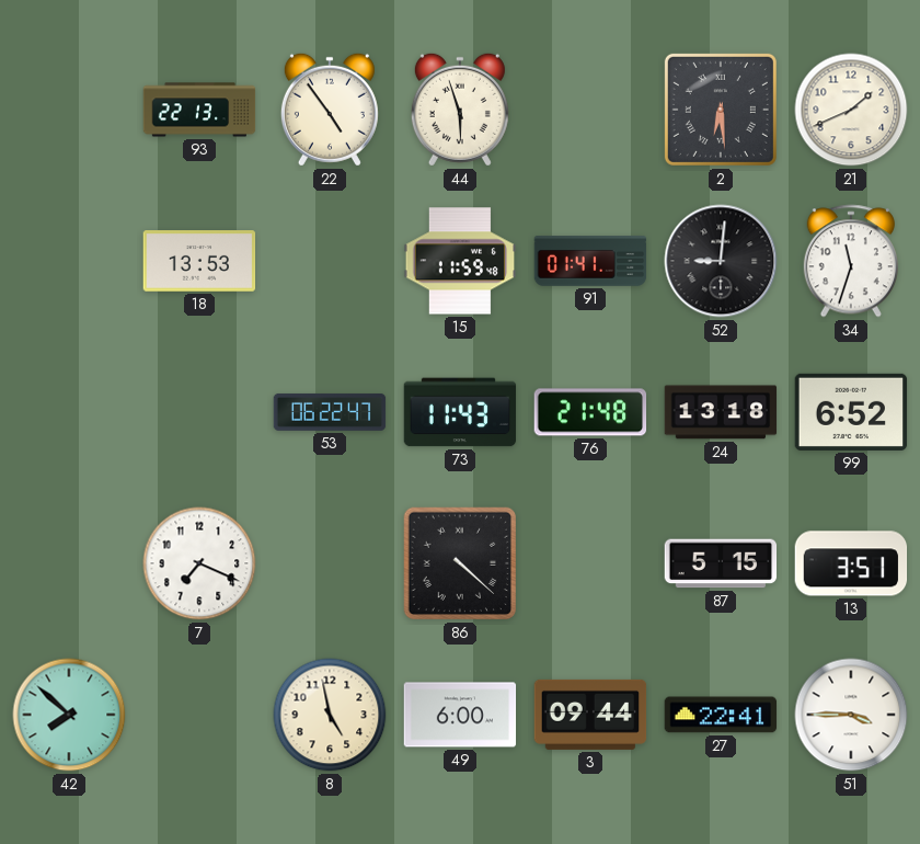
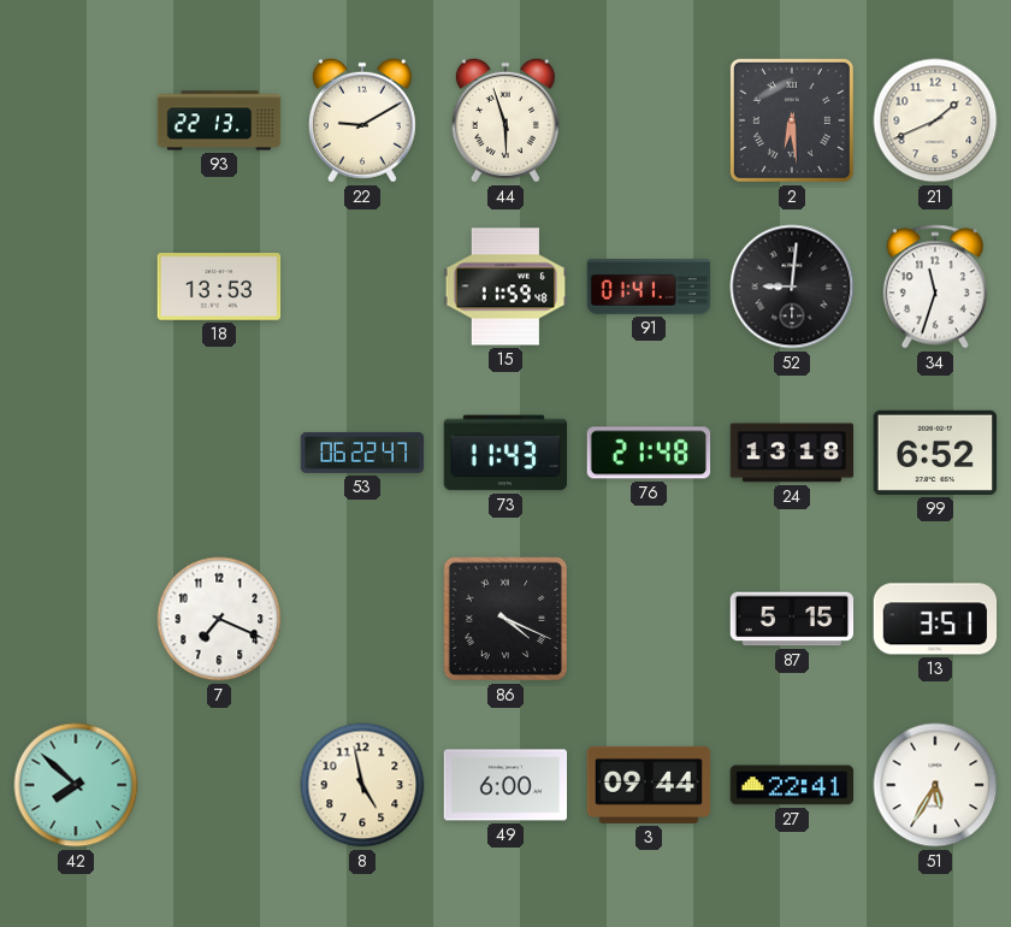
22: 4:54 -> 9:10
86: 4:22 -> 4:19
51: 3:45 -> 5:35
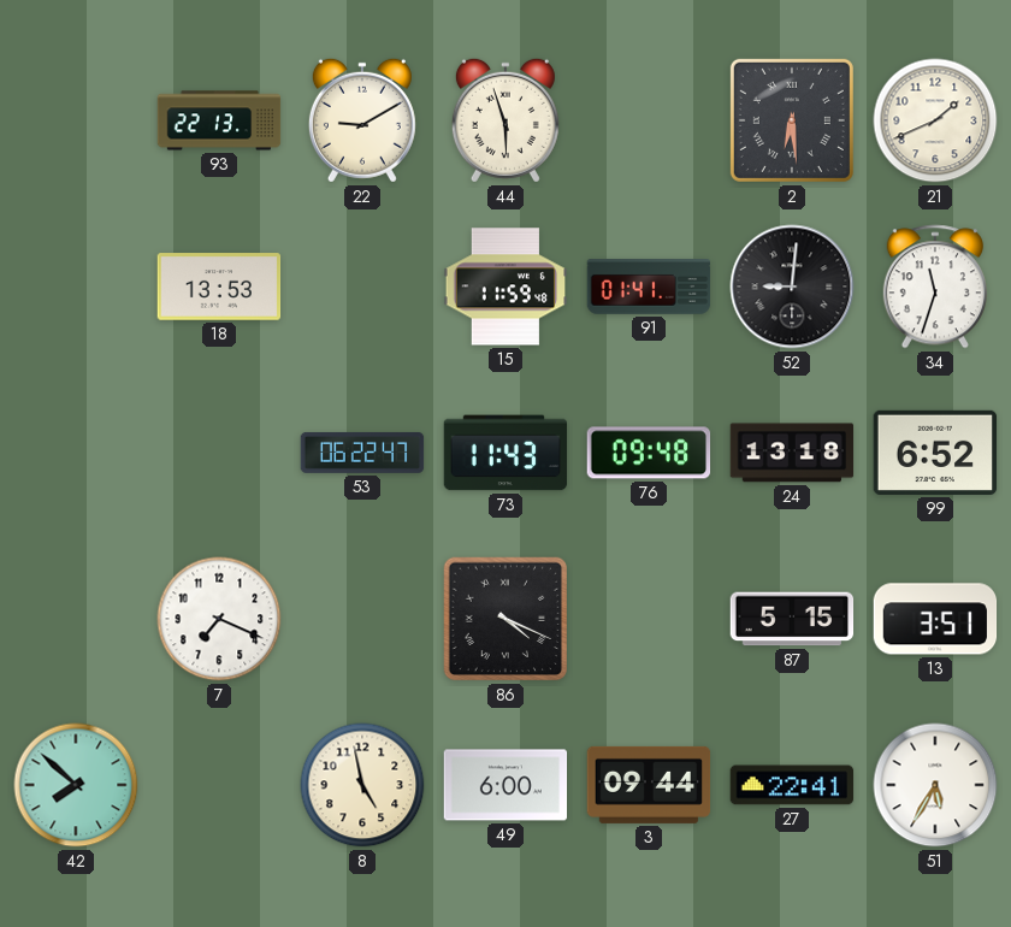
76: 21:48 -> 09:48
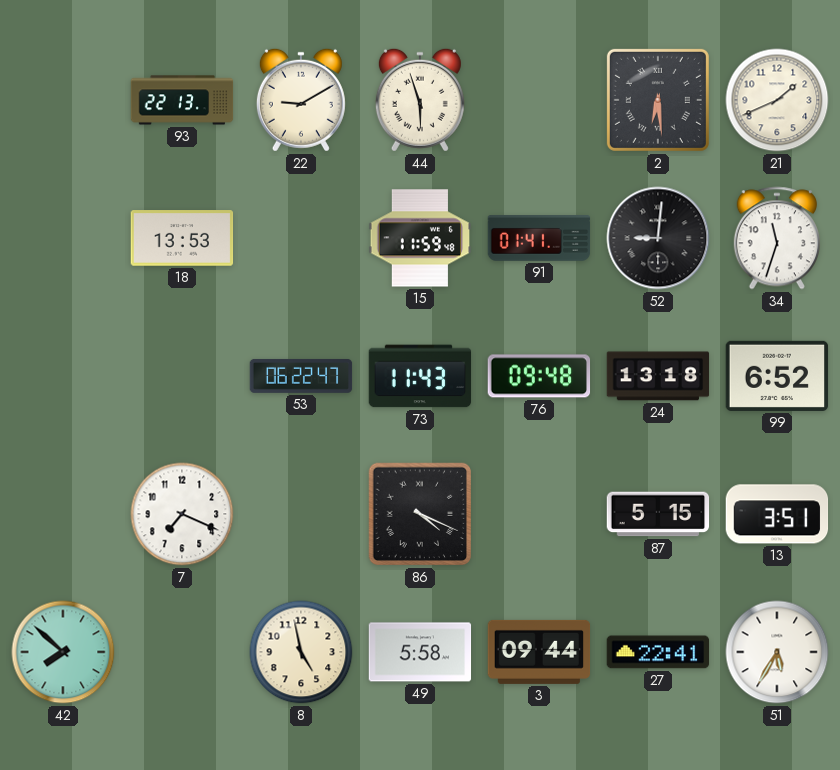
49: 6:00 -> 5:58
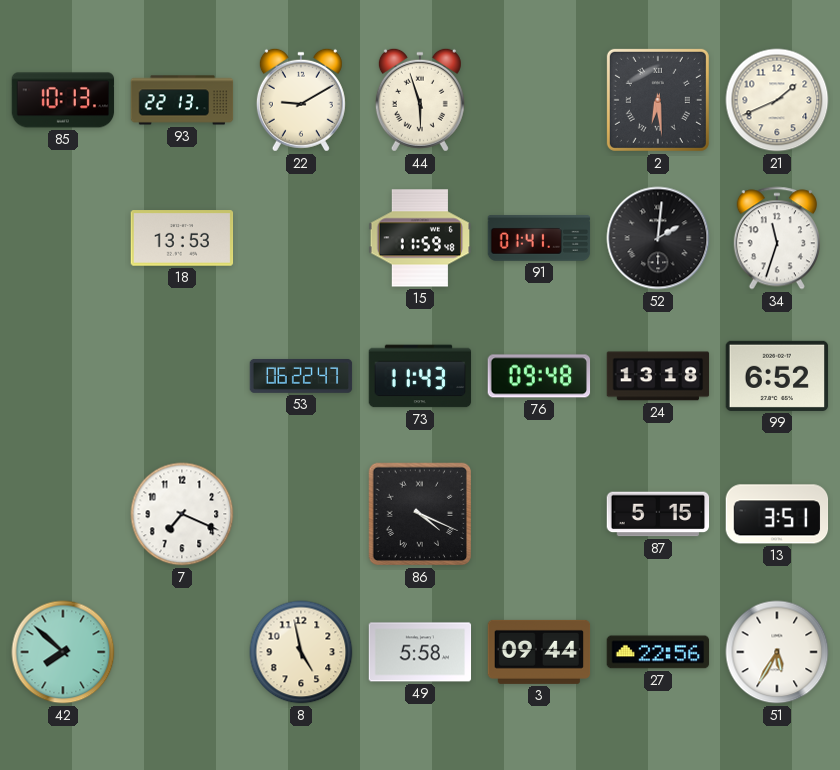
85: none -> 10:13
52: 9:01 -> 2:01
27: 22:41 -> 22:56
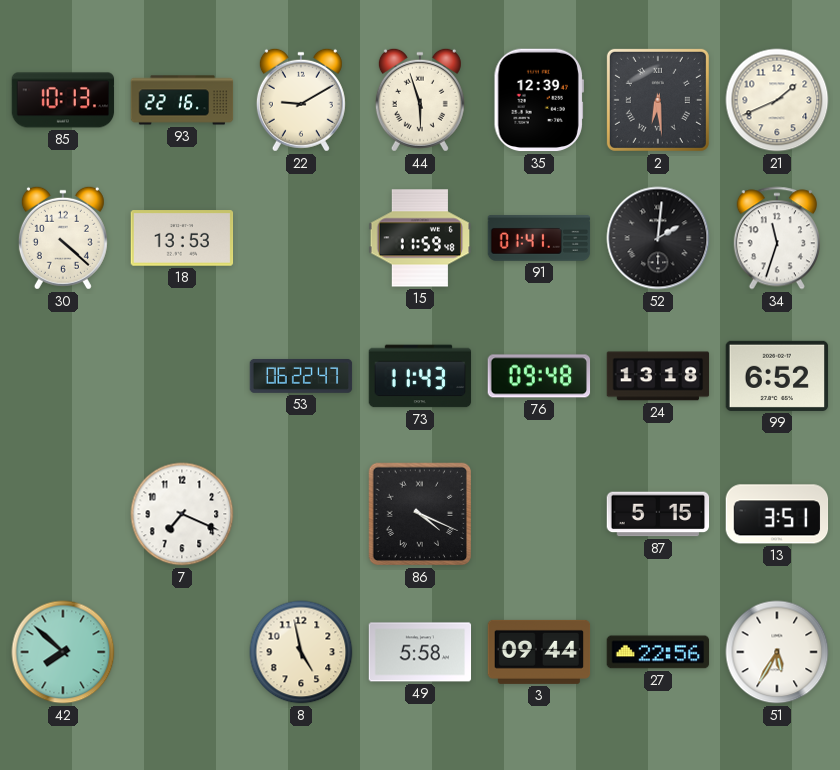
93: 22:13 -> 22:16
35: none -> 12:39
30: none -> 4:22
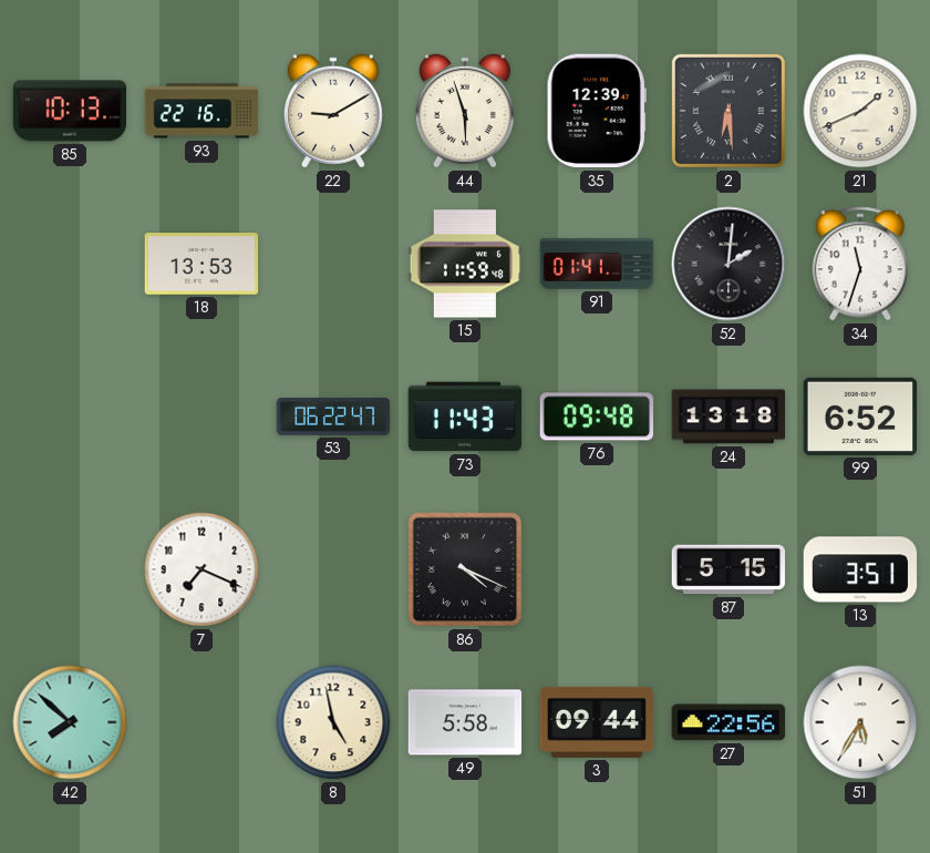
30: 4:22 -> none
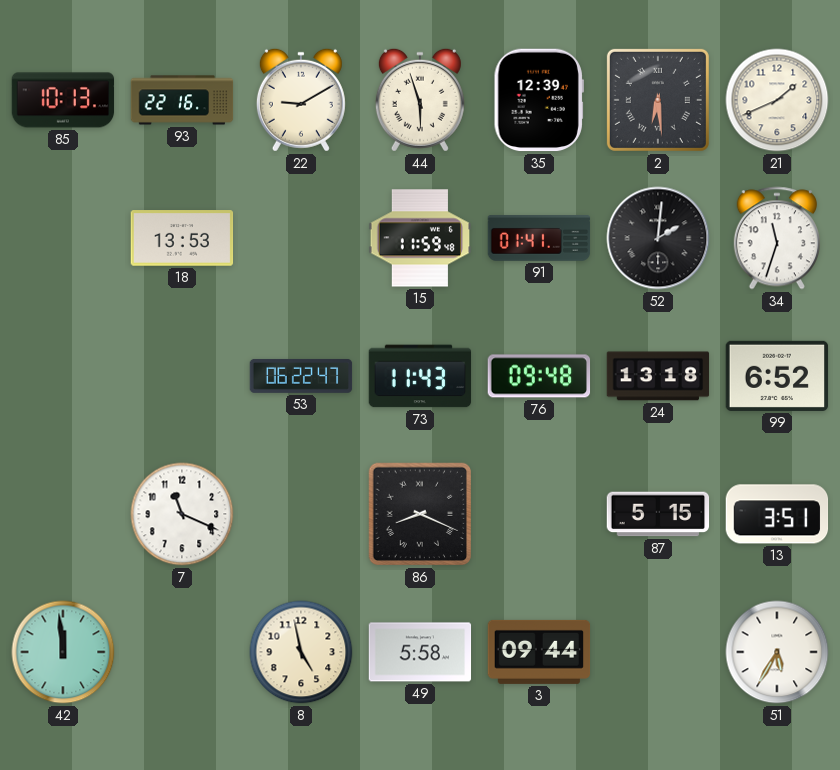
7: 7:19 -> 11:19
86: 4:19 -> 8:19
42: 7:52 -> 11:59
27: 22:56 -> none
